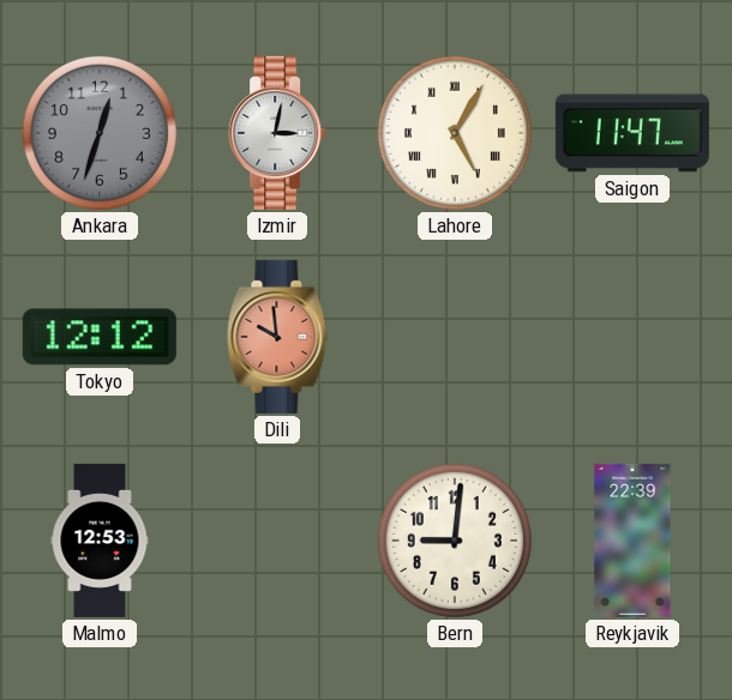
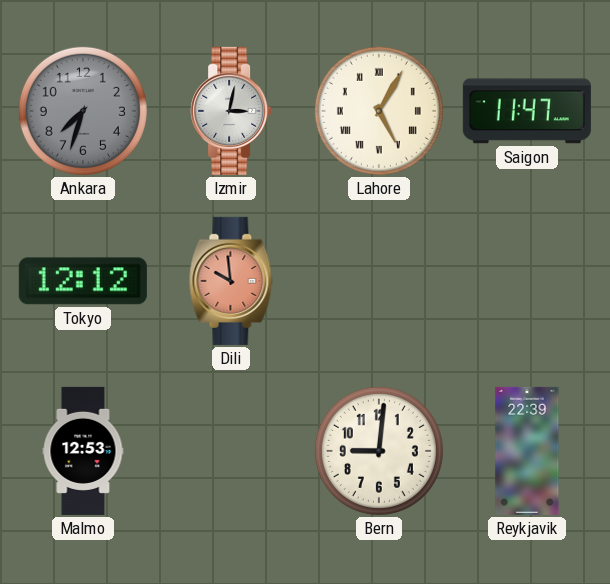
Ankara: 12:33 -> 7:33
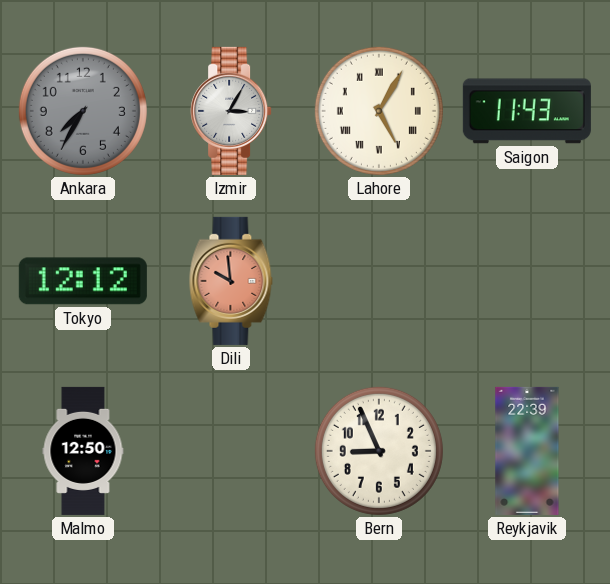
Ankara: 7:33 -> 7:35
Izmir: 3:02 -> 3:05
Saigon: 11:47 -> 11:43
Malmo: 12:53 -> 12:50
Bern: 9:01 -> 8:56
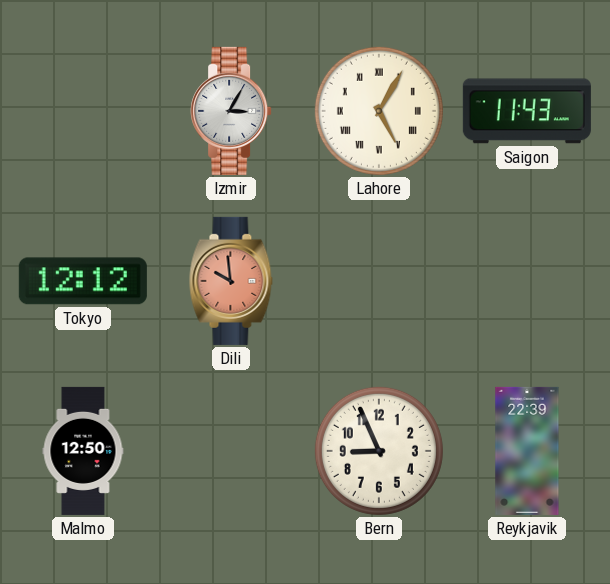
Ankara: 7:35 -> none
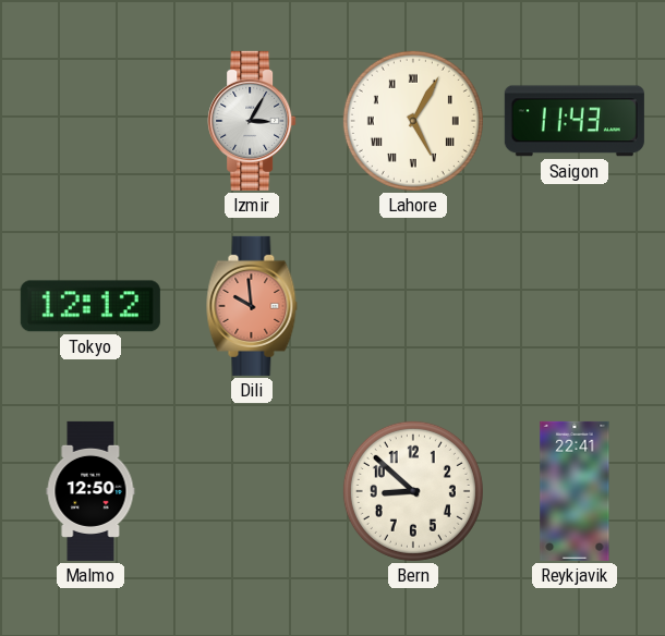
Bern: 8:56 -> 8:52
Reykjavik: 22:39 -> 22:41
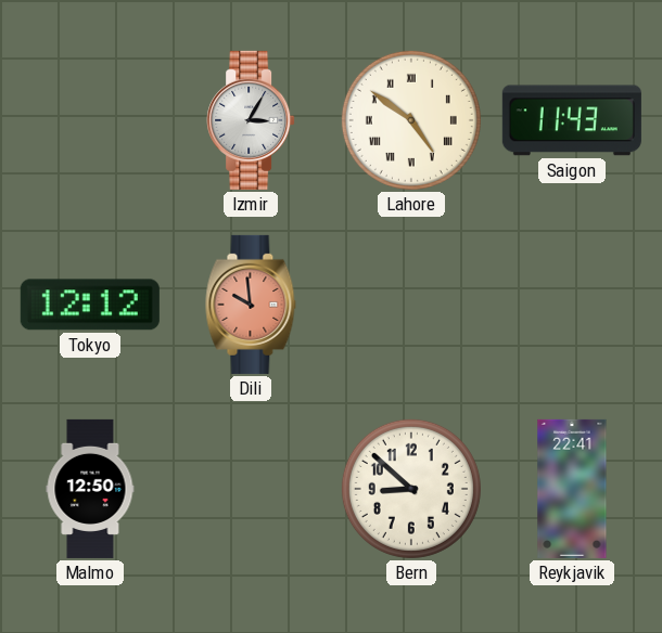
Lahore: 5:05 -> 4:51
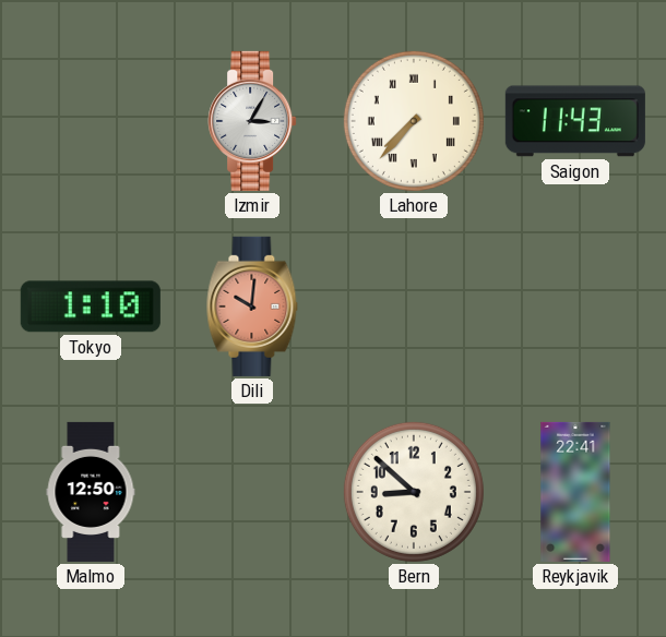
Lahore: 4:51 -> 7:37
Tokyo: 12:12 -> 1:10
Dili: 9:59 -> 10:01
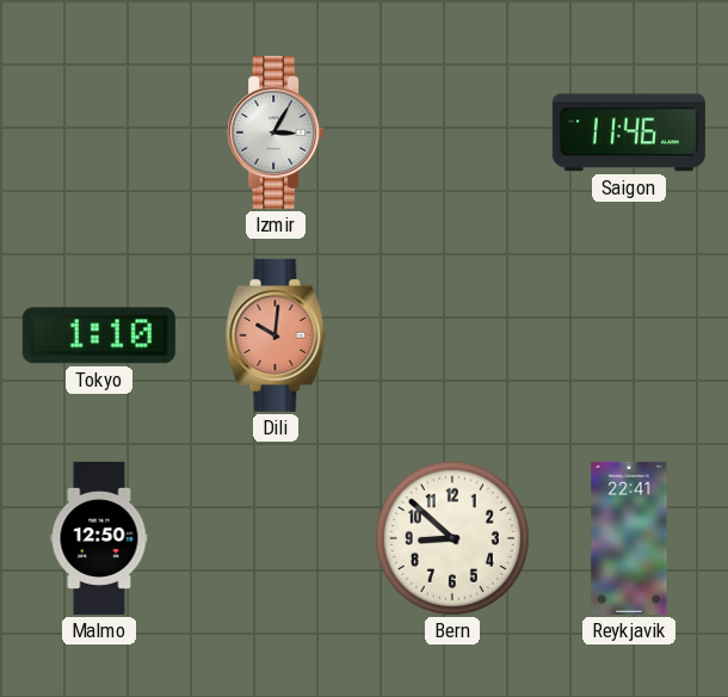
Lahore: 7:37 -> none
Saigon: 11:43 -> 11:46
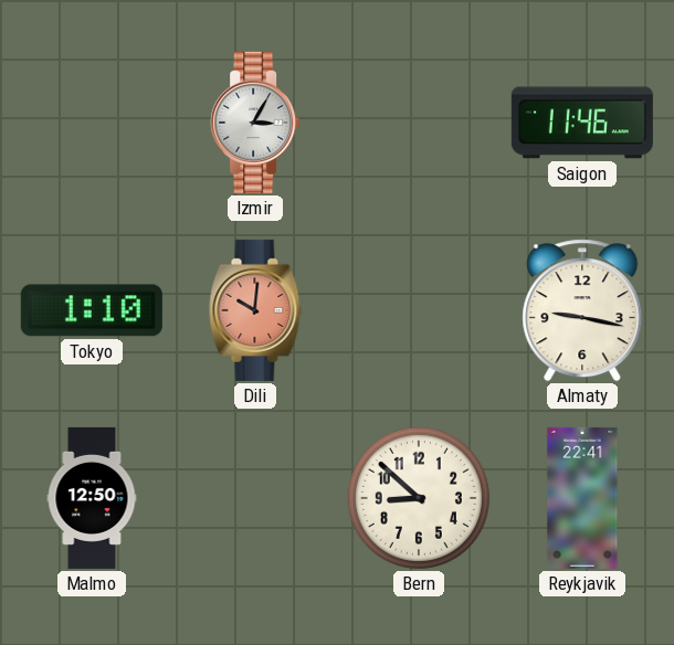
Almaty: none -> 9:17
